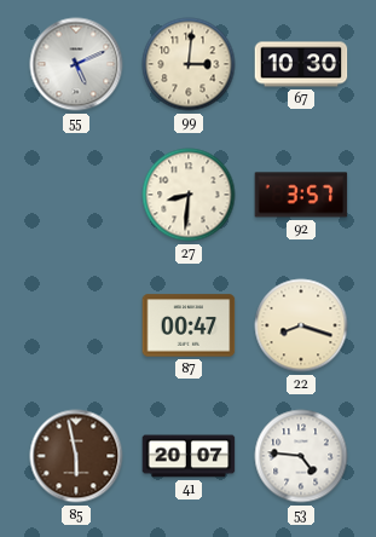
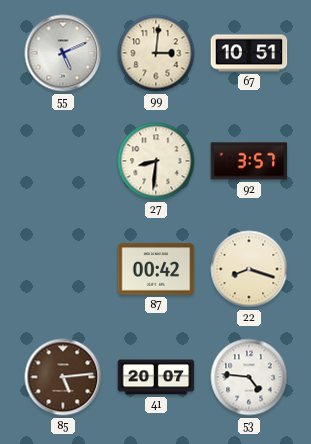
67: 10:30 -> 10:51
87: 00:47 -> 00:42
85: 5:58 -> 5:14
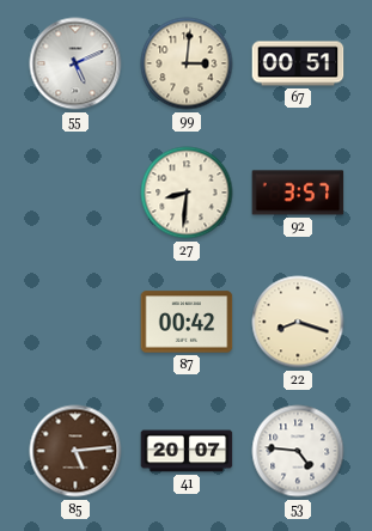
67: 10:51 -> 00:51
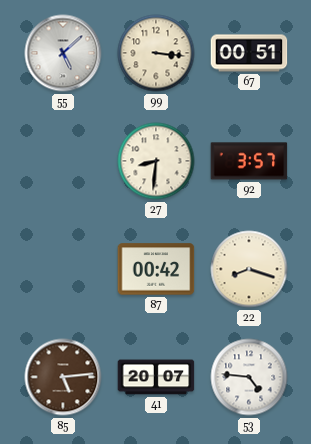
55: 5:11 -> 5:08
99: 3:01 -> 3:16
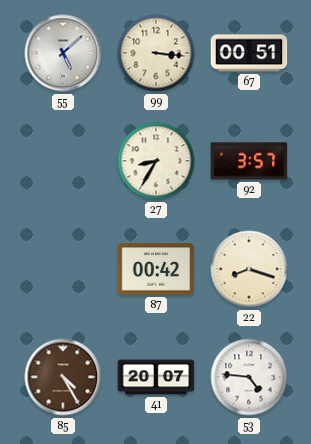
27: 8:31 -> 8:35
85: 5:14 -> 4:25
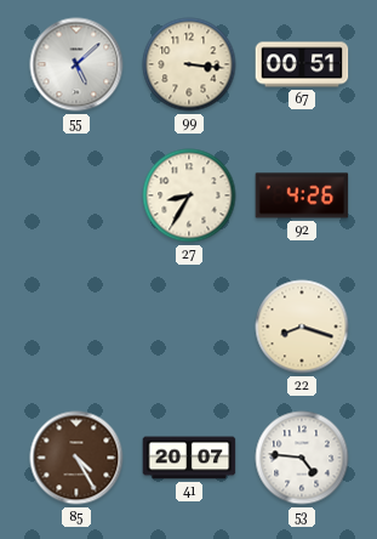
92: 3:57 -> 4:26
87: 00:42 -> none
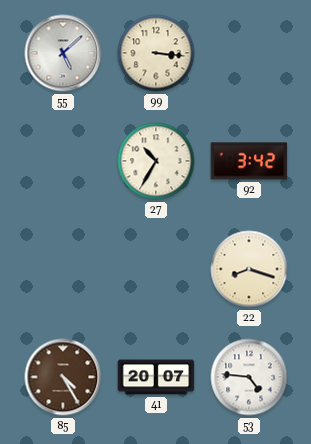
67: 00:51 -> none
27: 8:35 -> 10:35
92: 4:26 -> 3:42
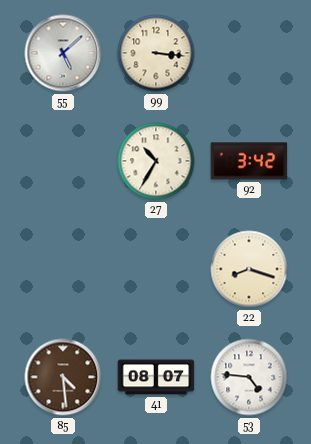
85: 4:25 -> 4:29
41: 20:07 -> 08:07
